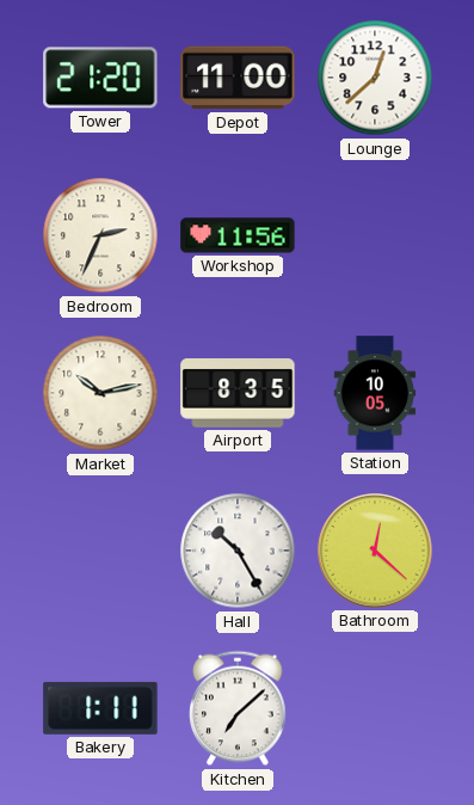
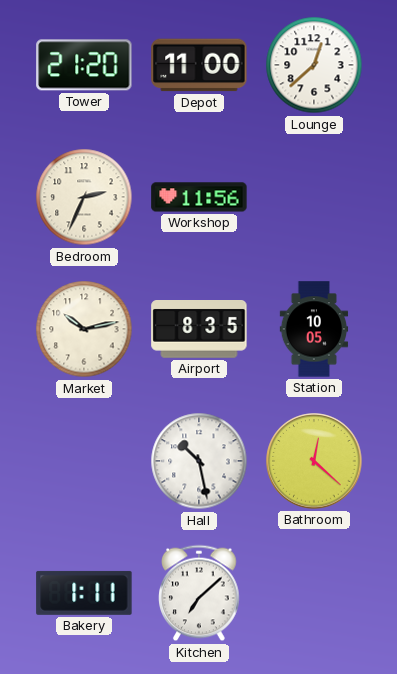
Hall: 10:25 -> 10:28
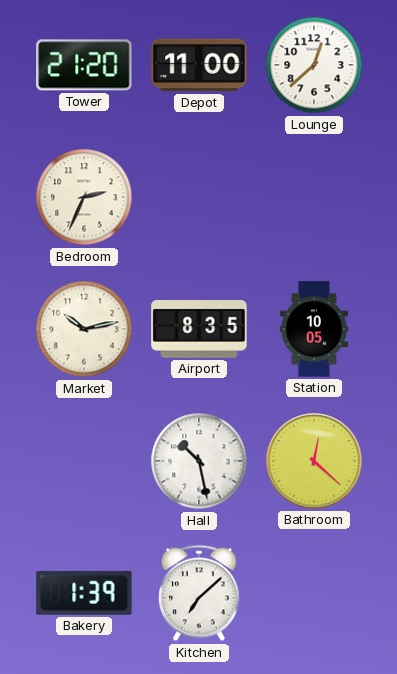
Workshop: 11:56 -> none
Bakery: 1:11 -> 1:39
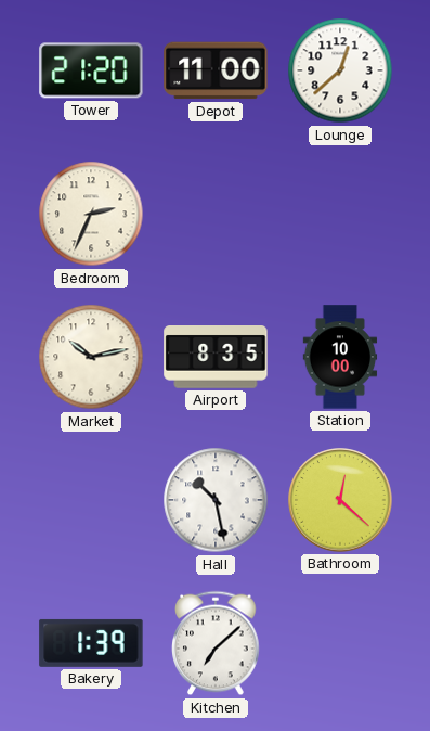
Station: 10:05 -> 10:00
